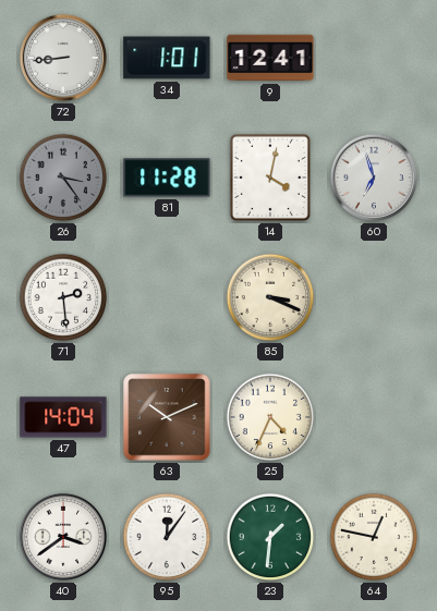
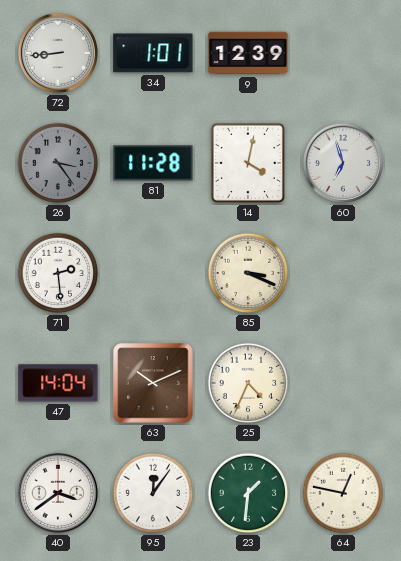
9: 12:41 -> 12:39
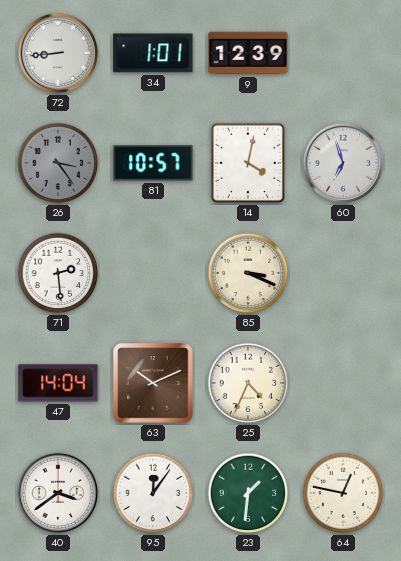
81: 11:28 -> 10:57
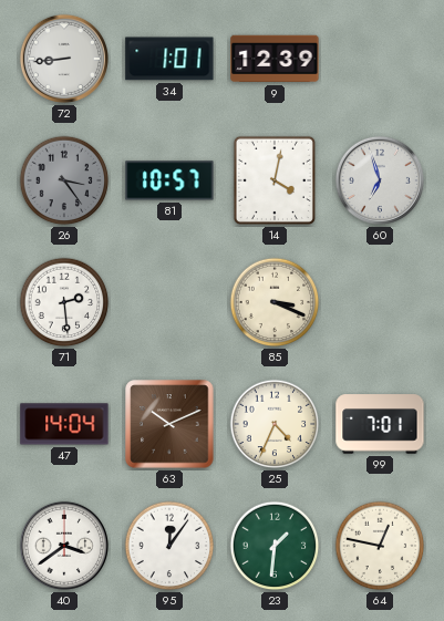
99: none -> 7:01
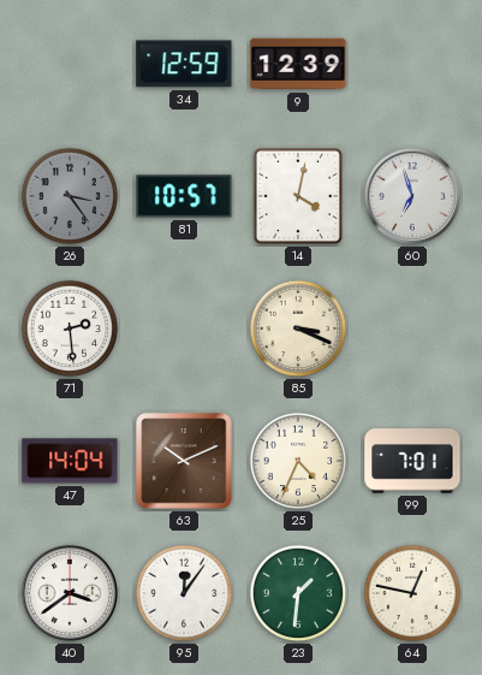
72: 8:44 -> none
34: 1:01 -> 12:59
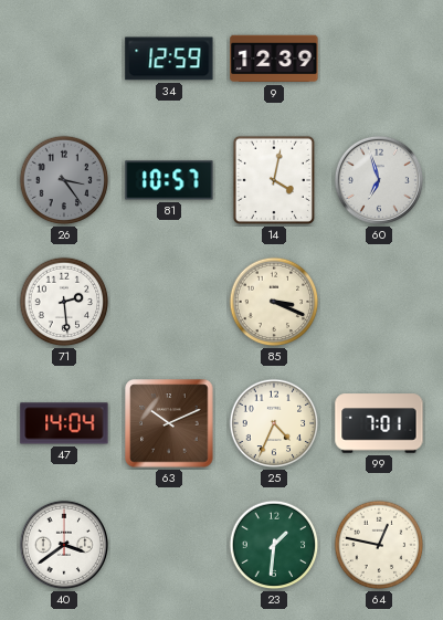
95: 12:06 -> none
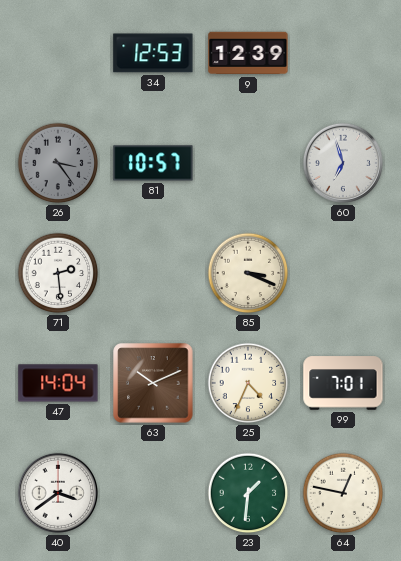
34: 12:59 -> 12:53
14: 4:02 -> none
